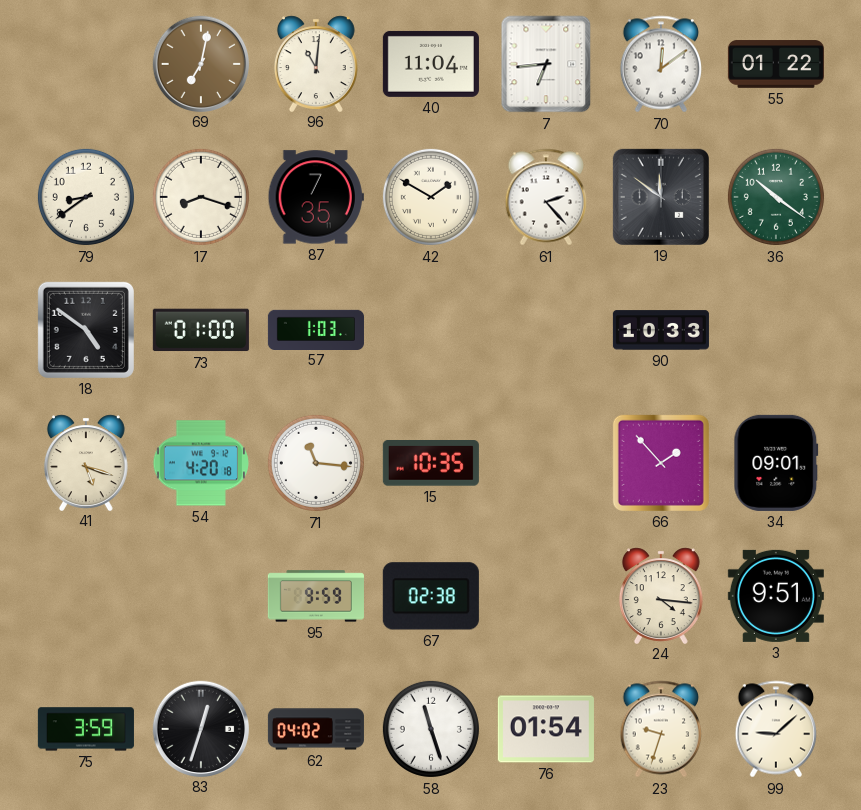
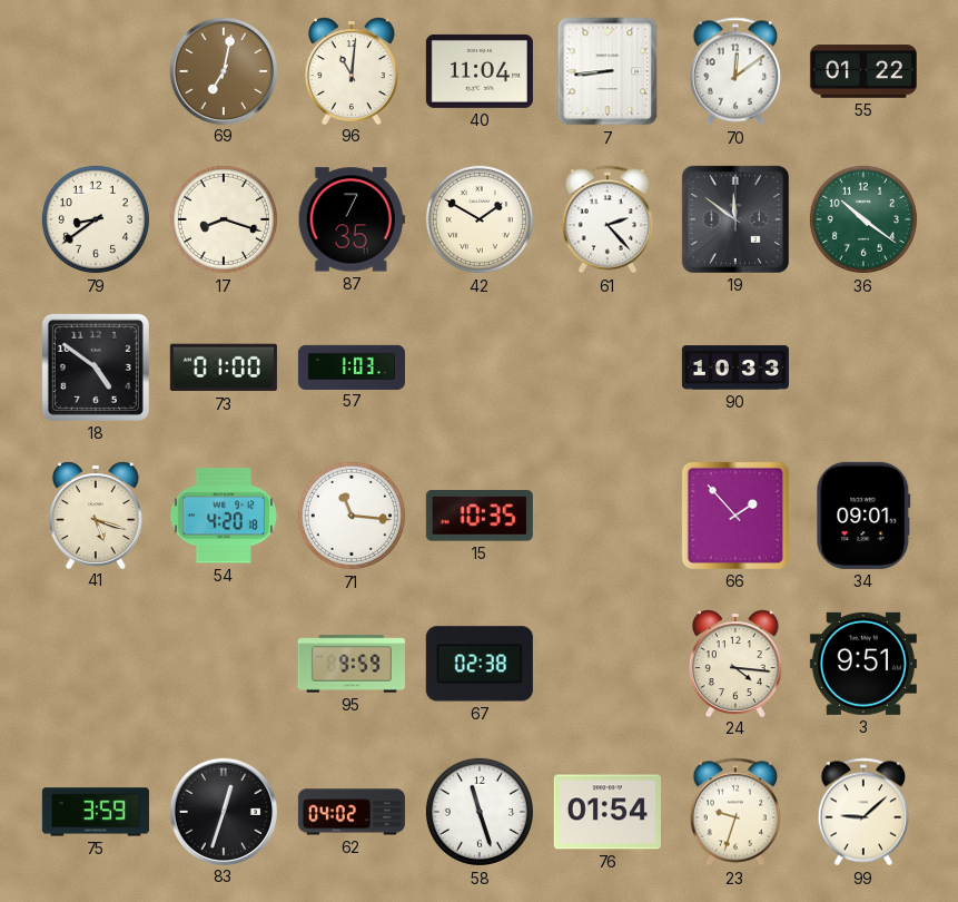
7: 6:44 -> 8:44
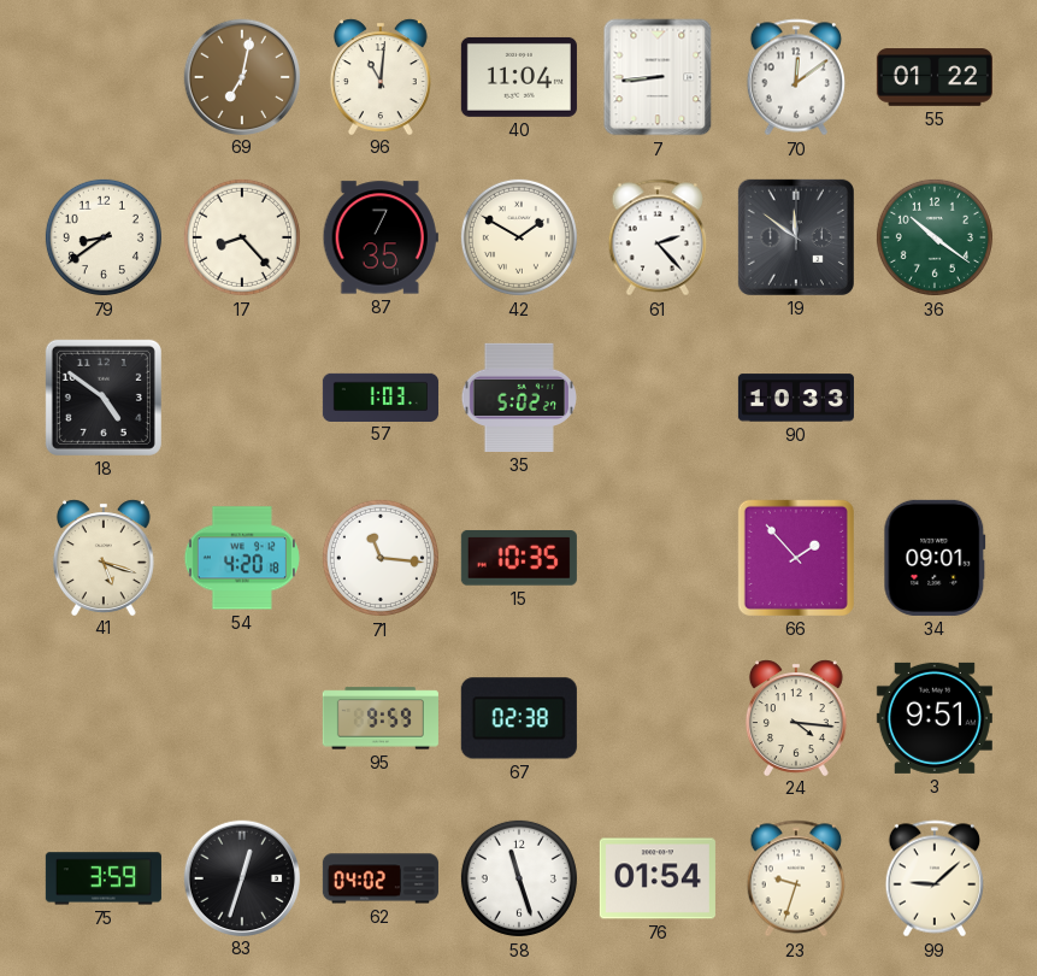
17: 8:18 -> 8:23
73: 01:00 -> none
35: none -> 5:02
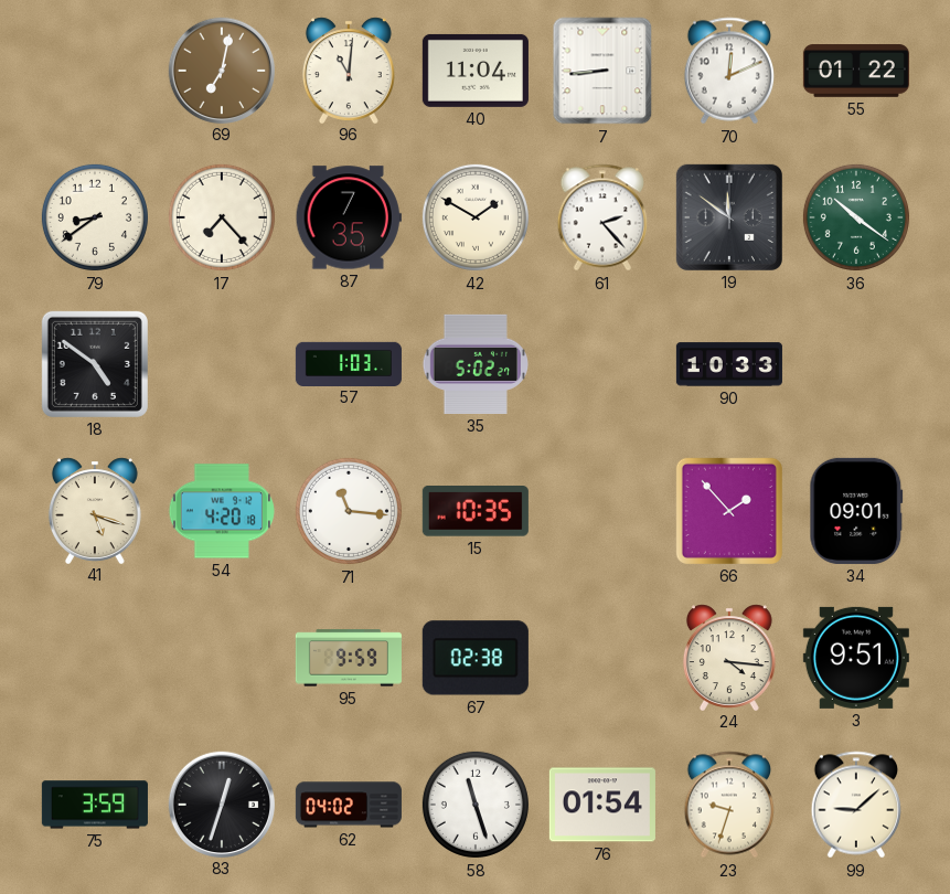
70: 12:09 -> 12:11
17: 8:23 -> 7:23
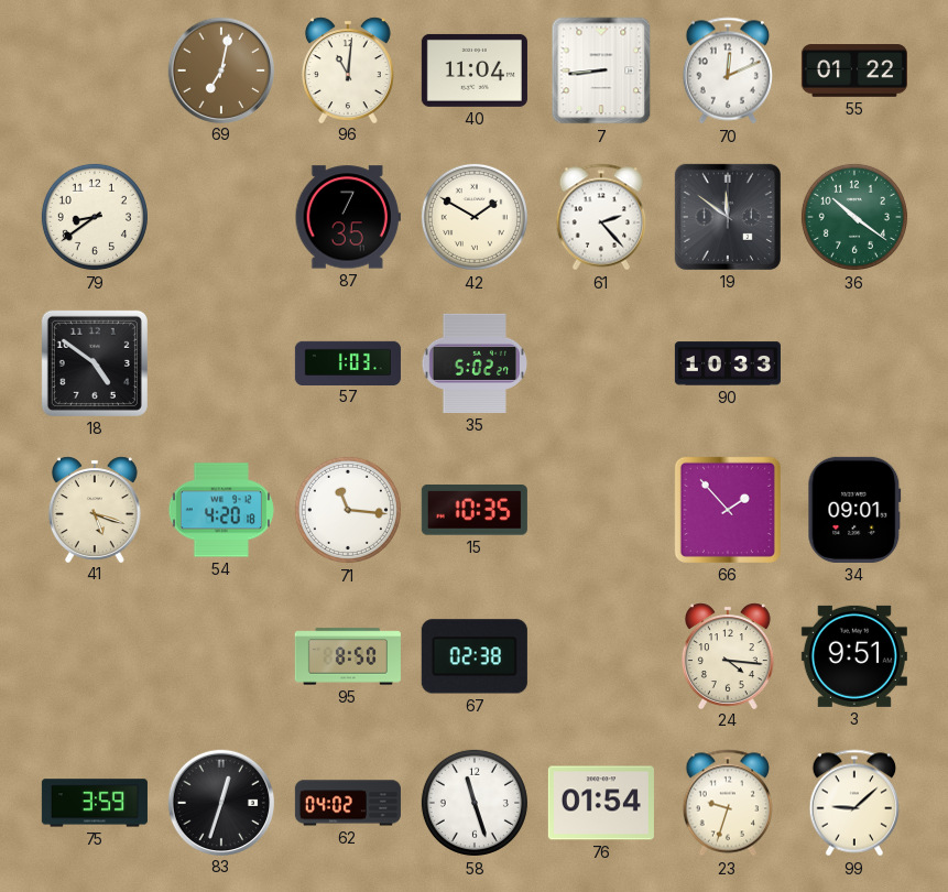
17: 7:23 -> none
95: 9:59 -> 8:50
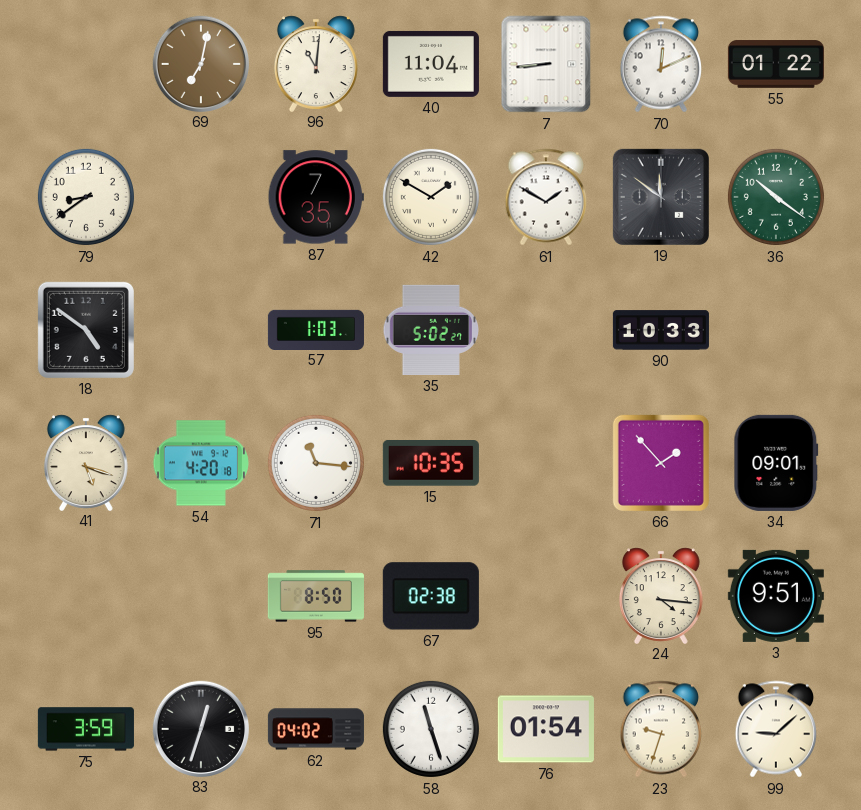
61: 2:23 -> 1:50
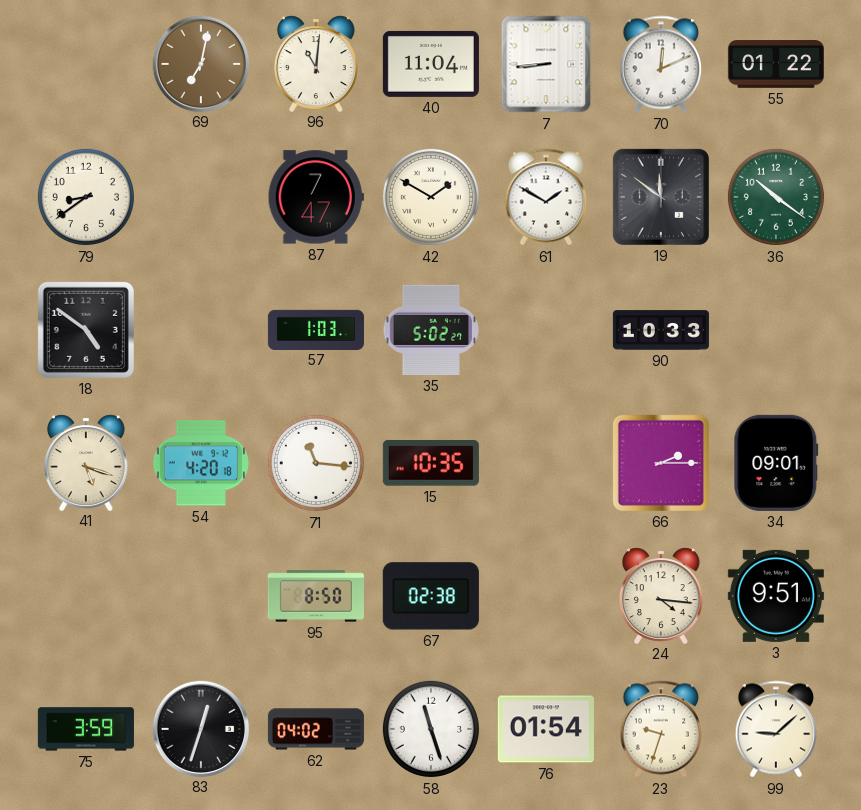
87: 7:35 -> 7:47
66: 1:53 -> 2:15
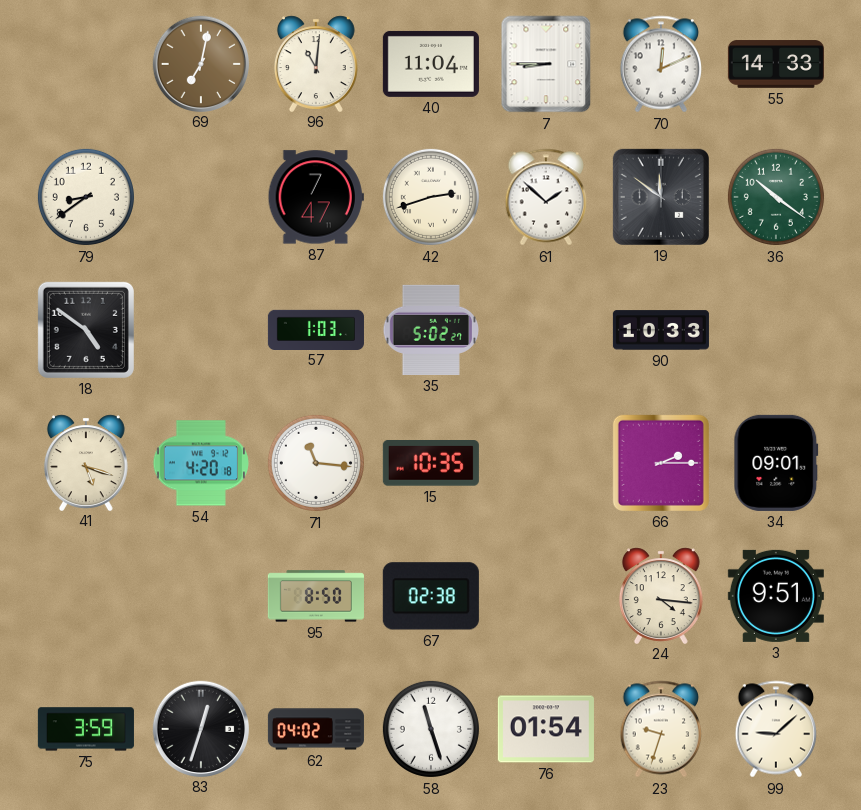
7: 8:44 -> 8:45
55: 01:22 -> 14:33
42: 1:50 -> 2:42
61: 1:50 -> 1:52
